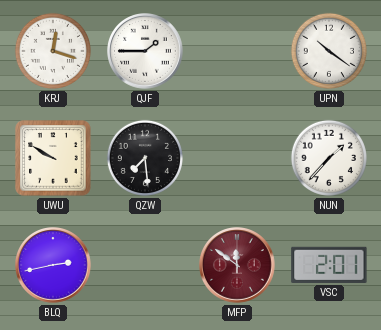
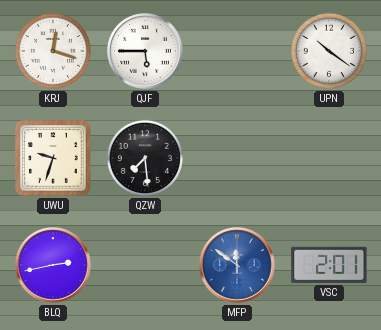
QJF: 1:45 -> 5:45
UWU: 9:50 -> 9:33
NUN: 1:37 -> none
MFP dial: burgundy -> blue
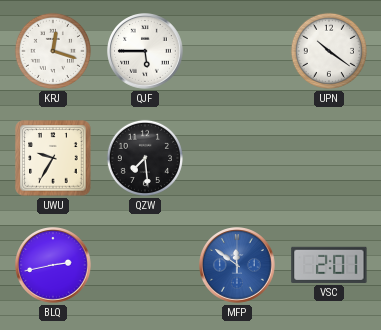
UWU: 9:33 -> 9:35
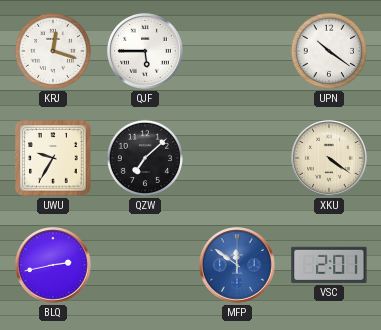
QZW: 7:29 -> 7:08
XKU: none -> 4:21
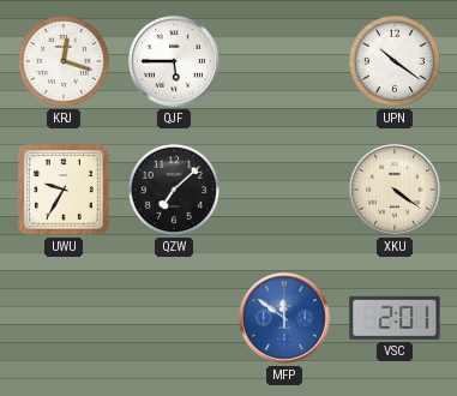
BLQ: 2:43 -> none
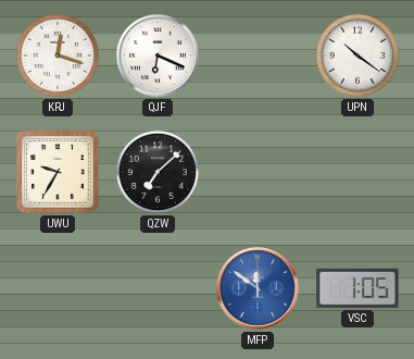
QJF: 5:45 -> 6:19
XKU: 4:21 -> none
VSC: 2:01 -> 1:05
